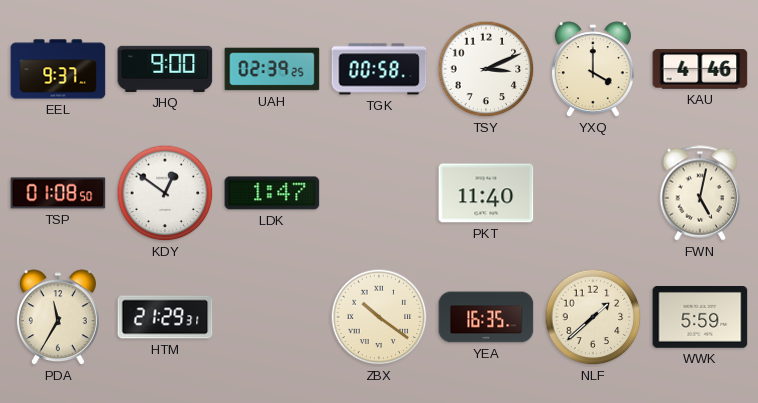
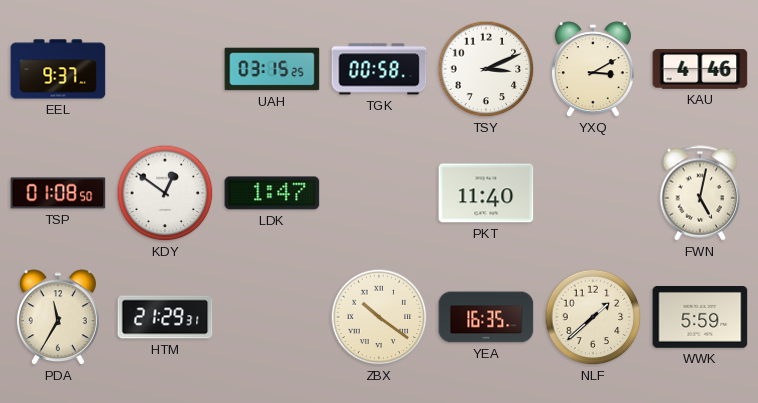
JHQ: 9:00 -> none
UAH: 02:39 -> 03:15
YXQ: 4:00 -> 3:10
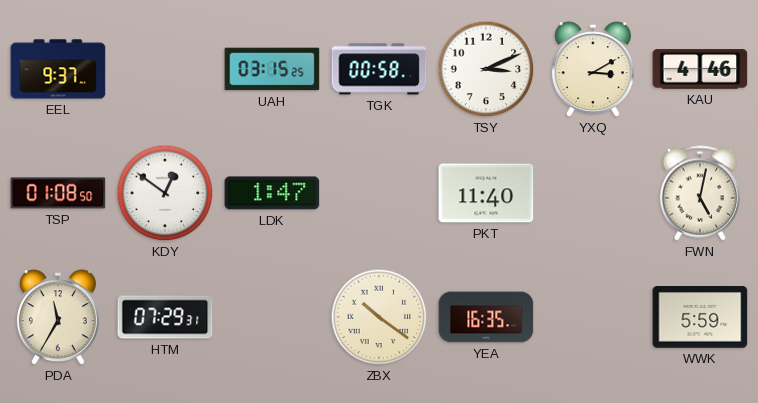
HTM: 21:29 -> 07:29
NLF: 1:38 -> none
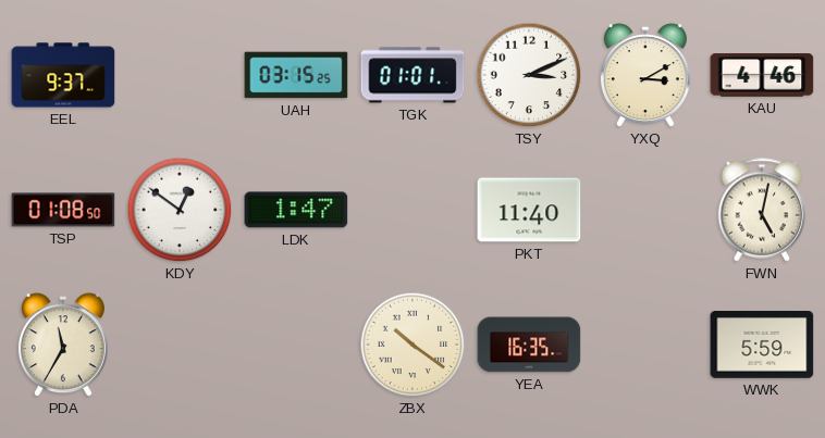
TGK: 00:58 -> 01:01
HTM: 07:29 -> none
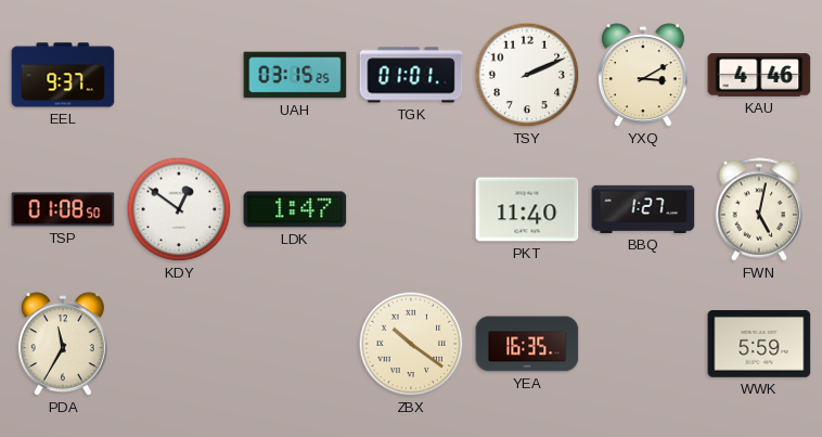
TSY: 3:11 -> 2:11
BBQ: none -> 1:27
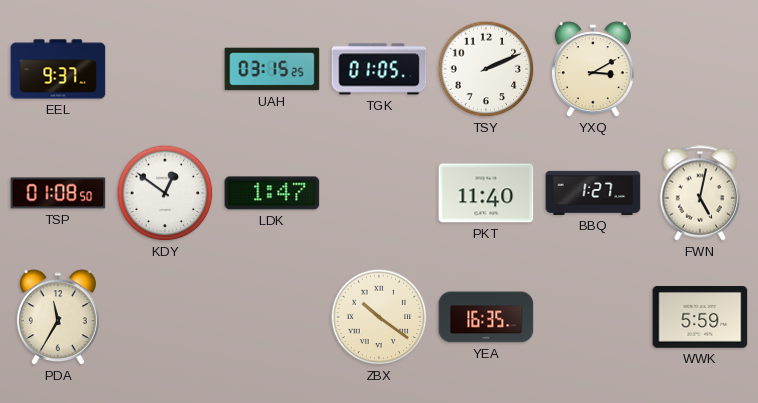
TGK: 01:01 -> 01:05
KAU: 4:46 -> none
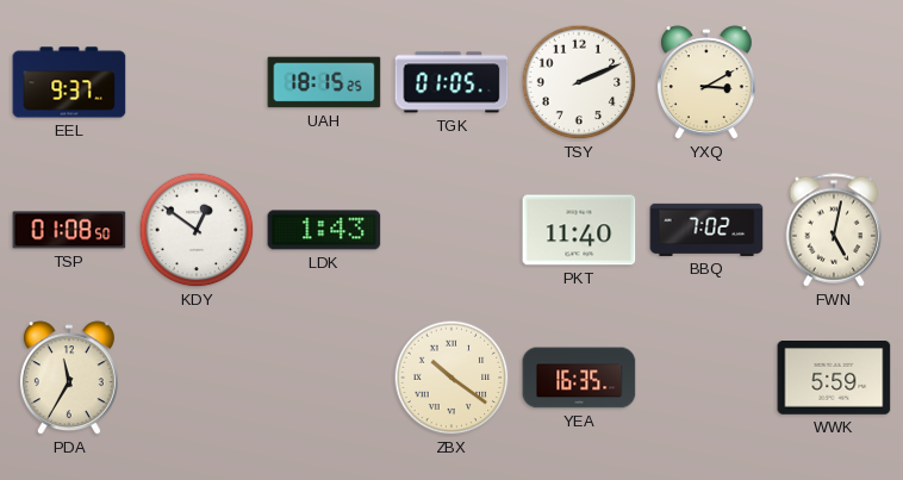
UAH: 03:15 -> 18:15
LDK: 1:47 -> 1:43
BBQ: 1:27 -> 7:02
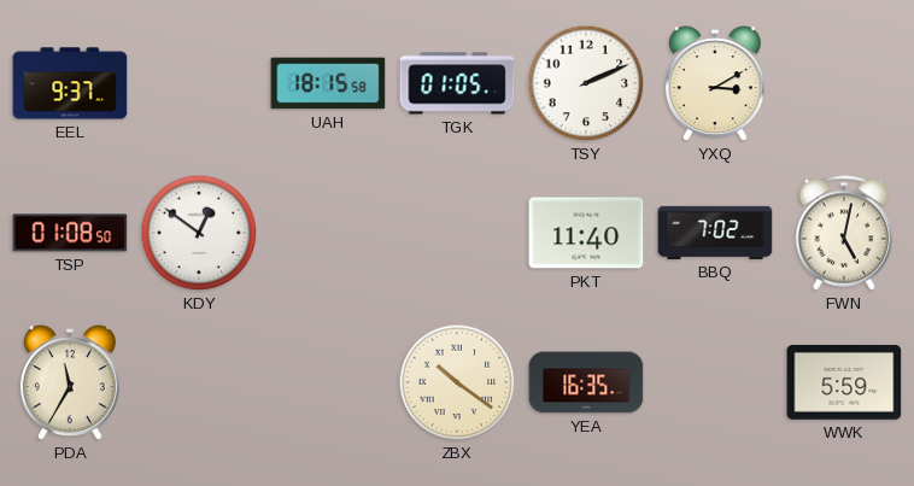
UAH: 18:15:25 -> 18:15:58
LDK: 1:43 -> none
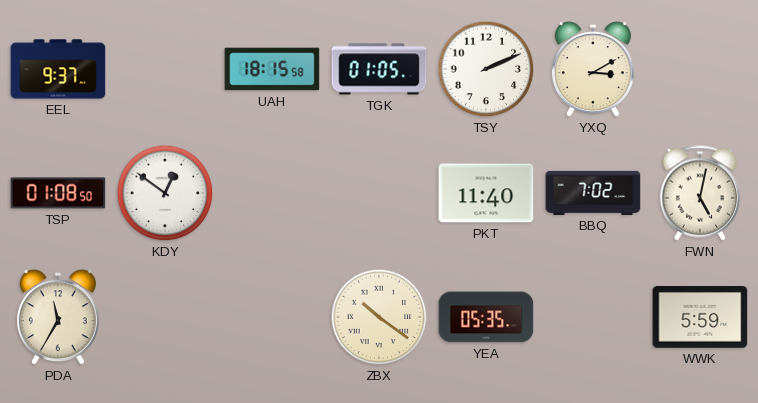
YEA: 16:35 -> 05:35
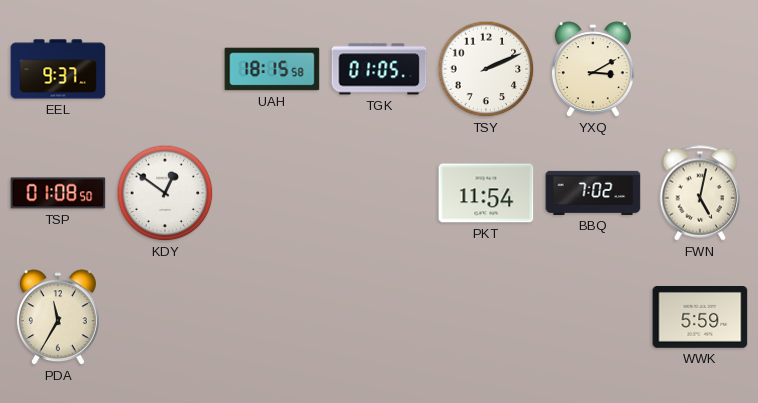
PKT: 11:40 -> 11:54
ZBX: 10:21 -> none
YEA: 05:35 -> none
